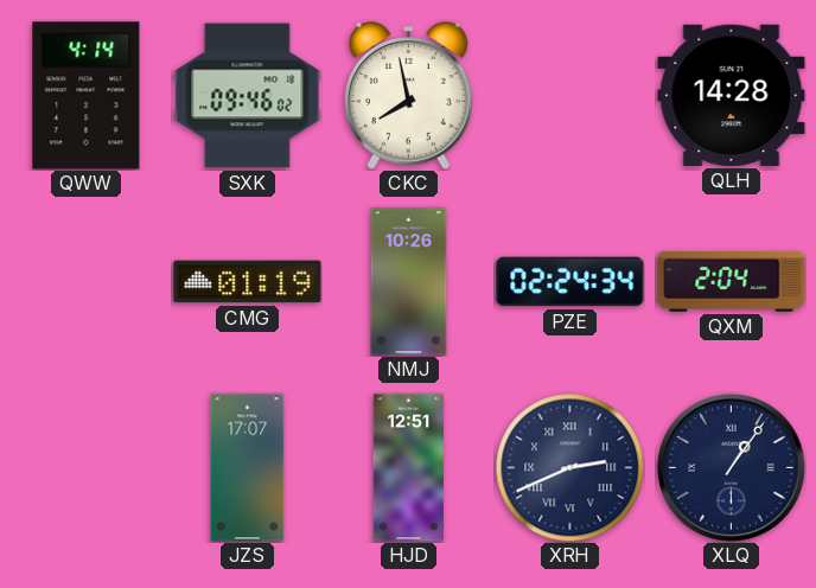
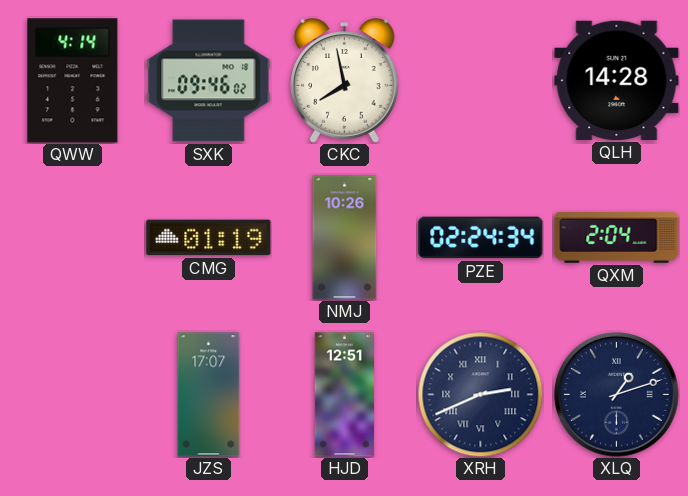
XLQ: 1:06 -> 1:12
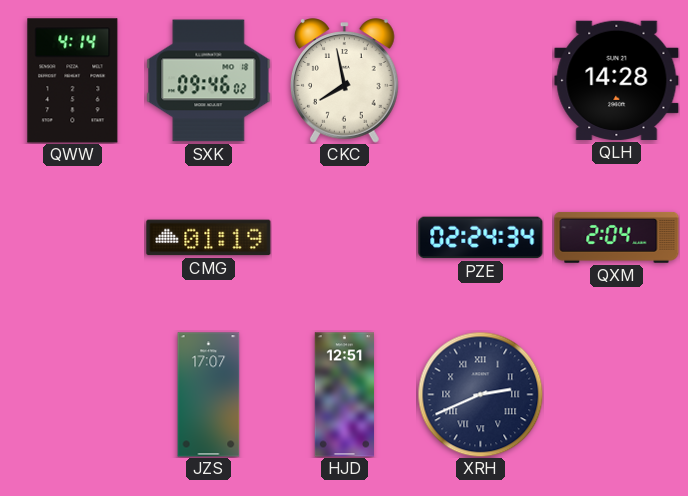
NMJ: 10:26 -> none
XLQ: 1:12 -> none
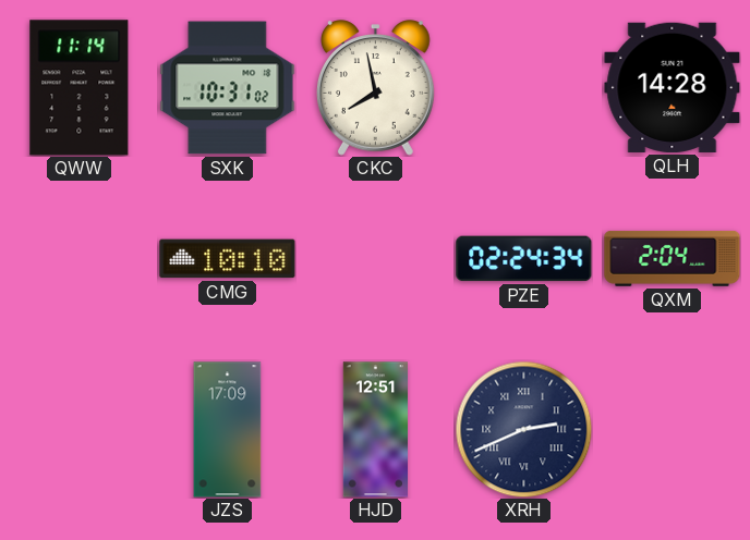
QWW: 4:14 -> 11:14
SXK: 09:46 -> 10:31
CMG: 01:19 -> 10:10
JZS: 17:07 -> 17:09
